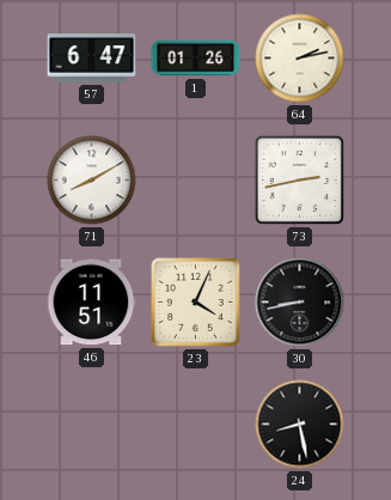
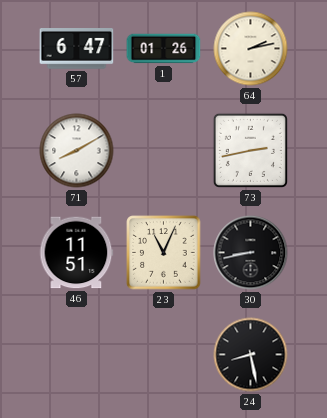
23: 4:04 -> 11:04
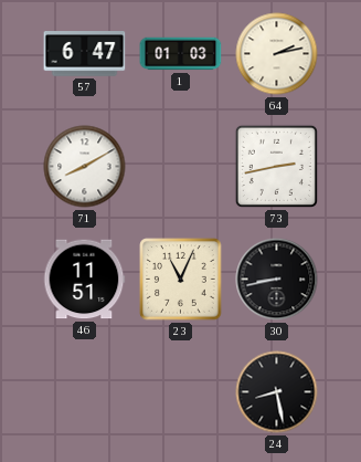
1: 01:26 -> 01:03
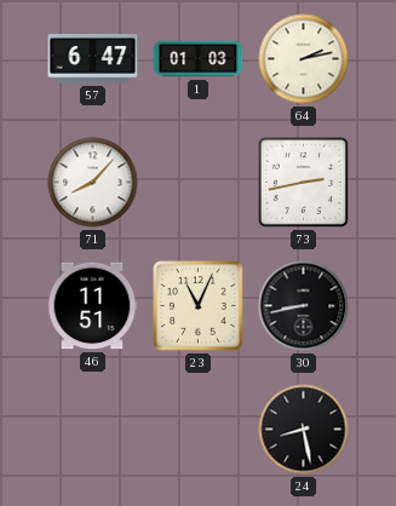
71: 8:10 -> 8:07
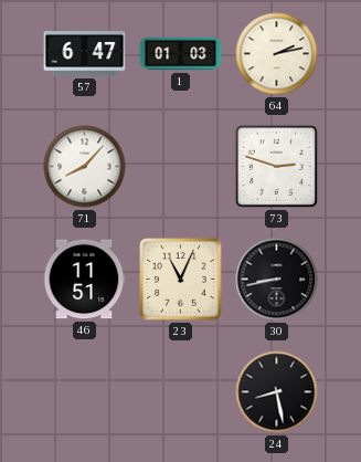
73: 2:43 -> 2:48
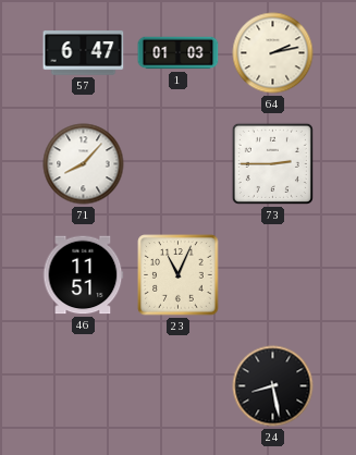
73: 2:48 -> 2:45
30: 8:43 -> none
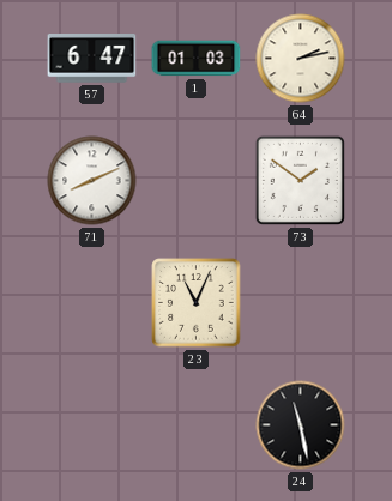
71: 8:07 -> 8:11
73: 2:45 -> 1:51
46: 11:51 -> none
24: 8:28 -> 11:28
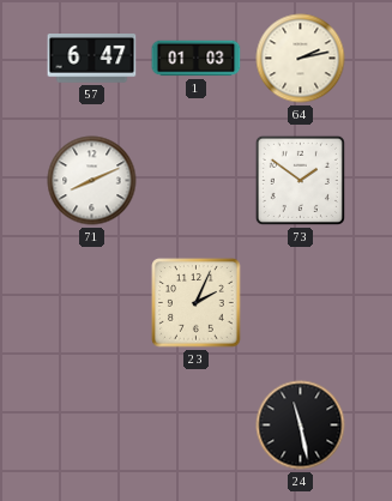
23: 11:04 -> 2:04
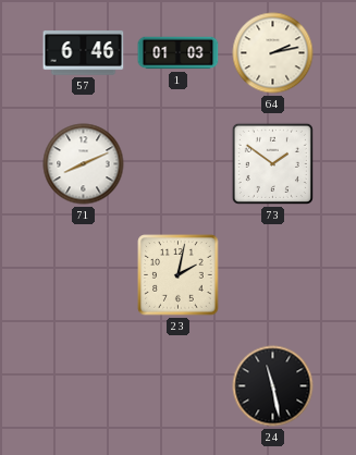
57: 6:47 -> 6:46
23: 2:04 -> 2:02
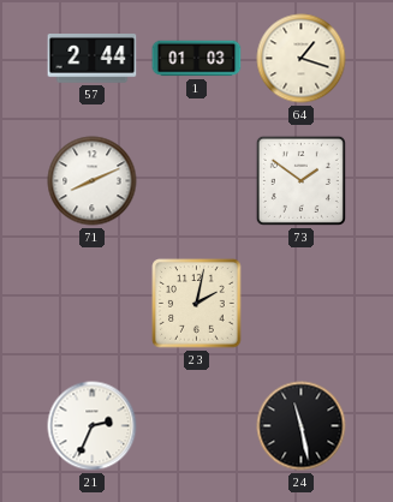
57: 6:46 -> 2:44
64: 2:13 -> 1:18
21: none -> 2:34
